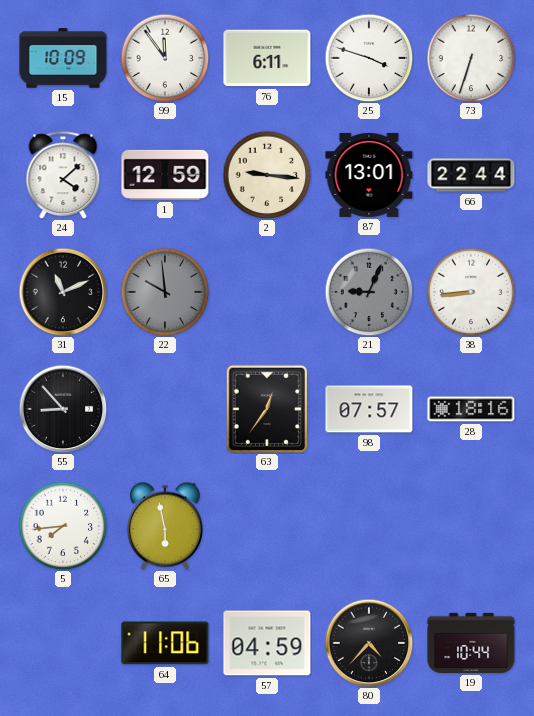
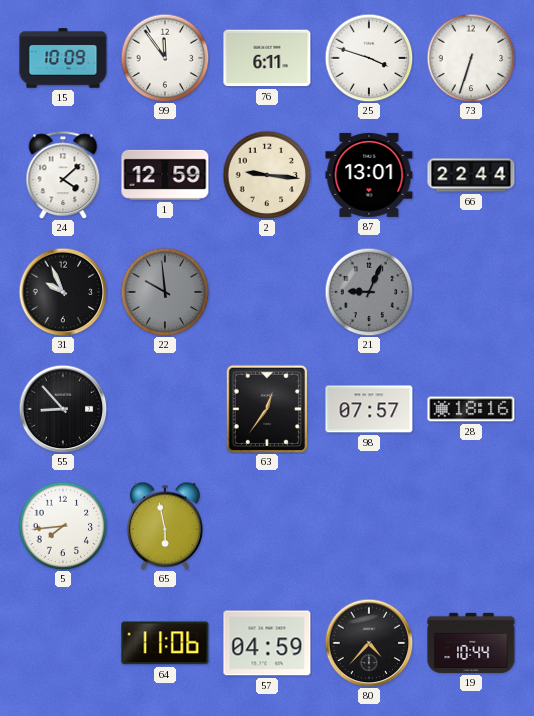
31: 11:11 -> 9:56
38: 8:44 -> none
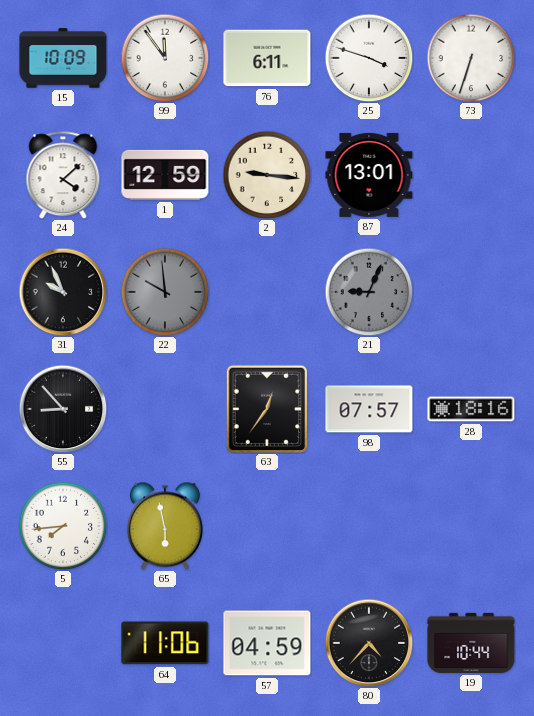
66: 22:44 -> none
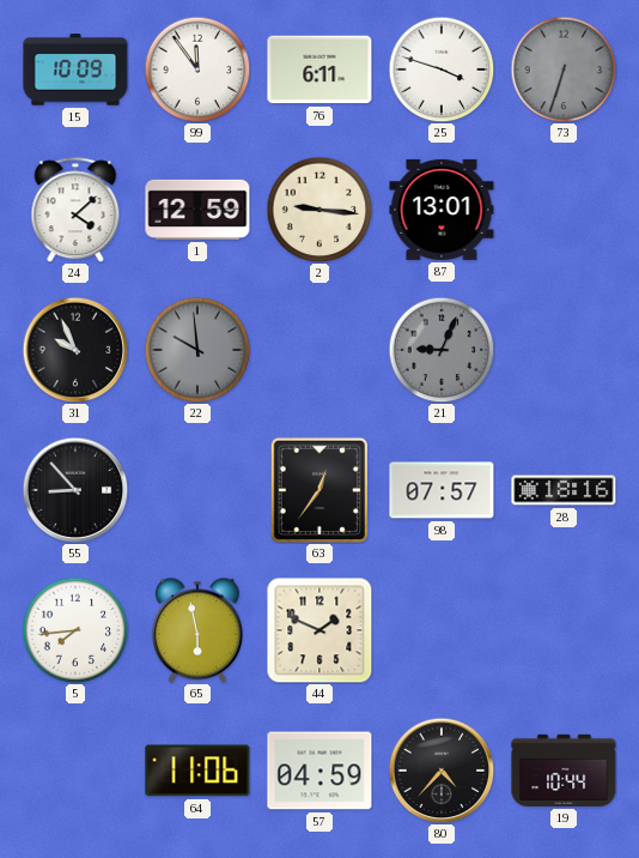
73 dial: white -> grey
44: none -> 1:49
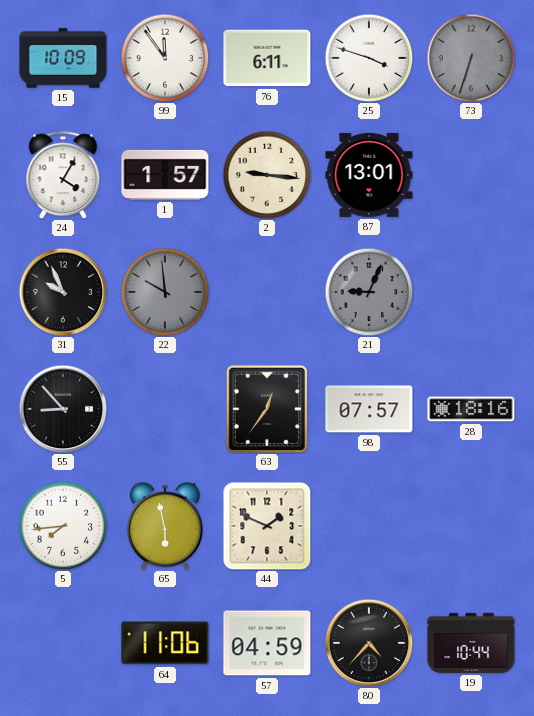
24: 4:08 -> 4:05
1: 12:59 -> 1:57
